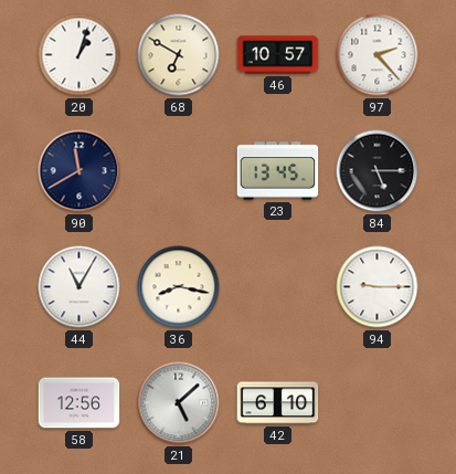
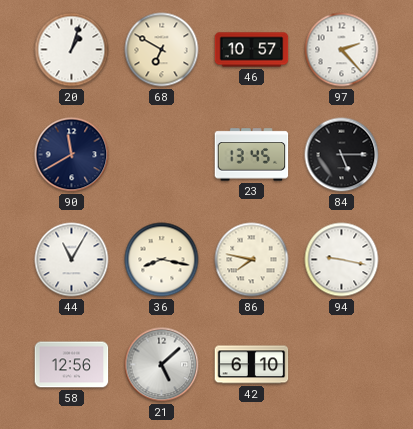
86: none -> 7:47
94: 9:15 -> 9:17
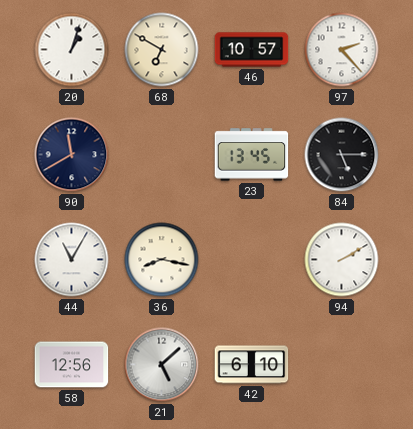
86: 7:47 -> none
94: 9:17 -> 2:10
